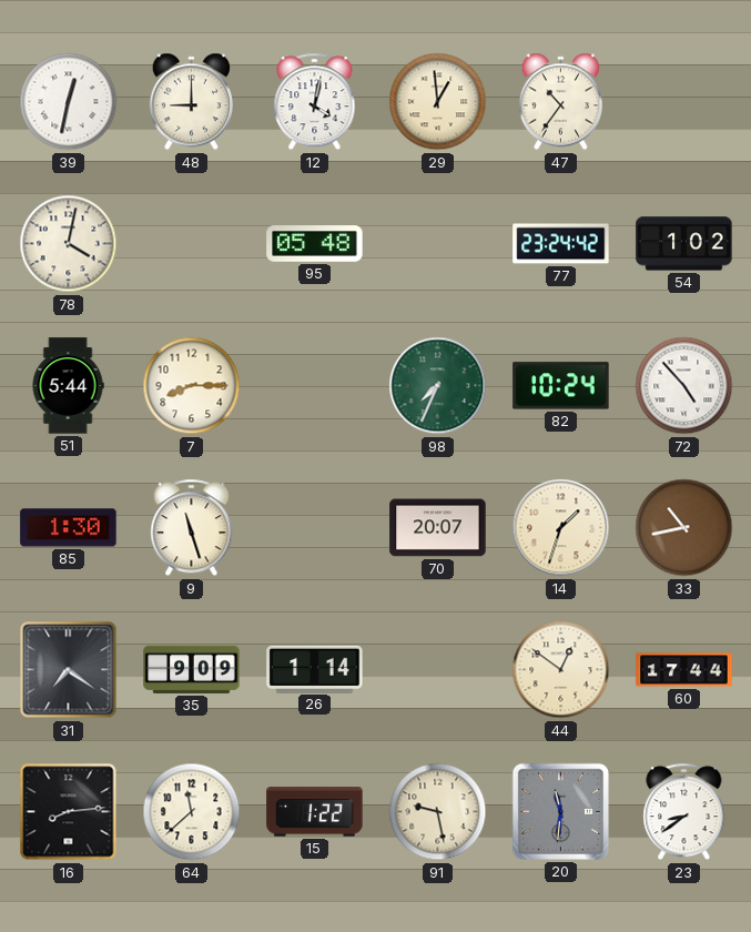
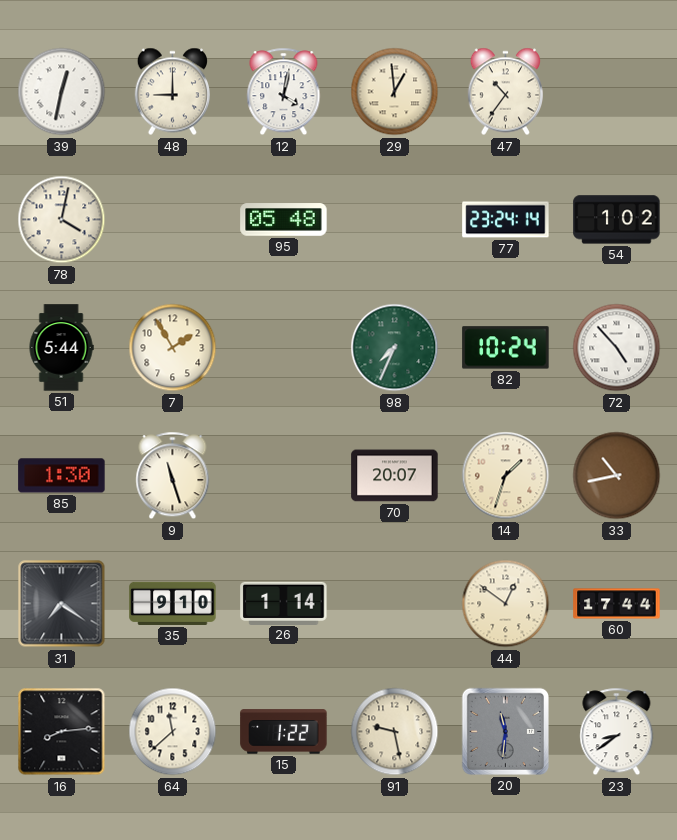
77: 23:24:42 -> 23:24:14
7: 8:15 -> 1:55
35: 9:09 -> 9:10
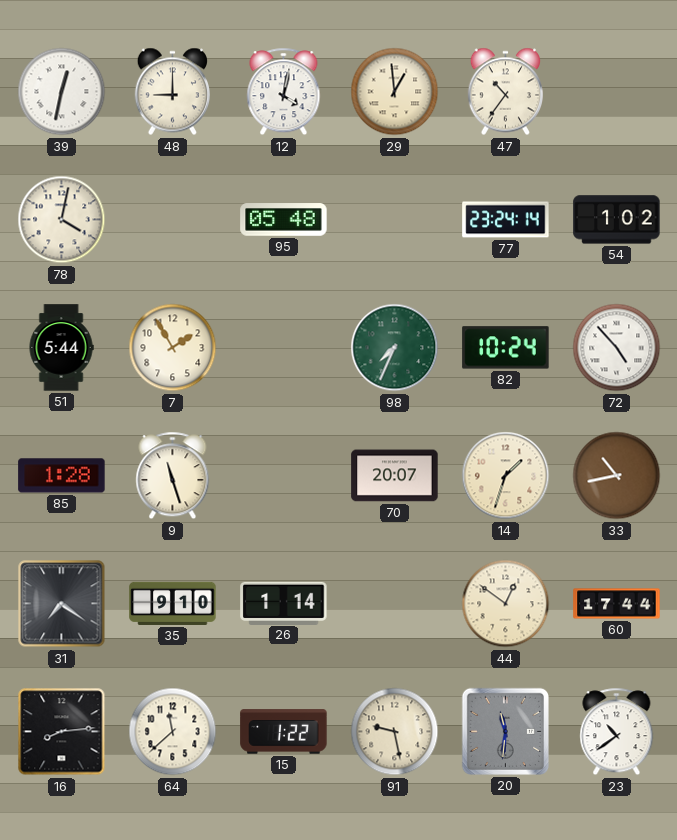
85: 1:30 -> 1:28
23: 8:39 -> 10:39
